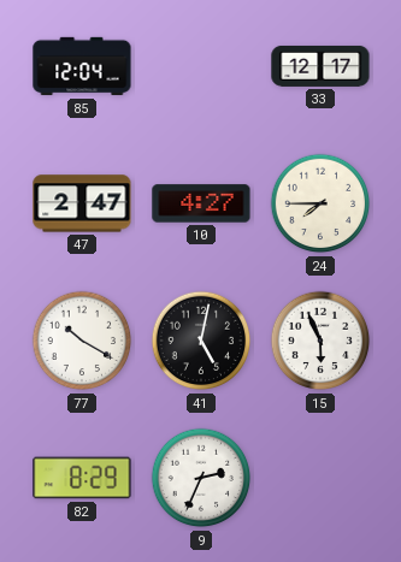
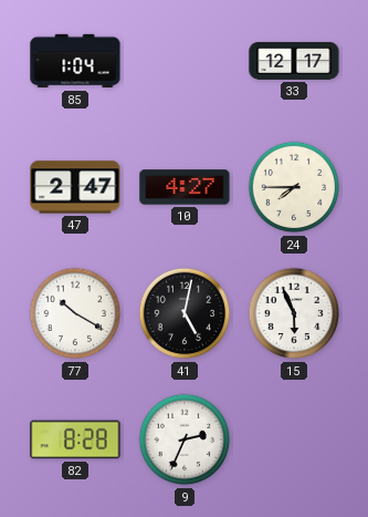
85: 12:04 -> 1:04
82: 8:29 -> 8:28
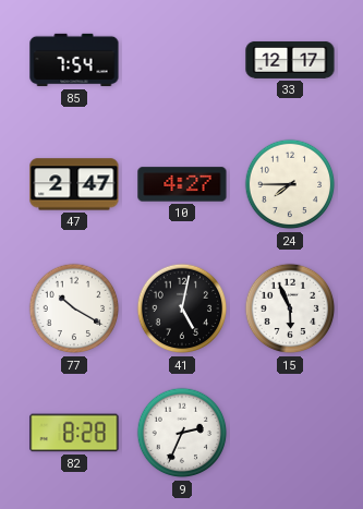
85: 1:04 -> 7:54
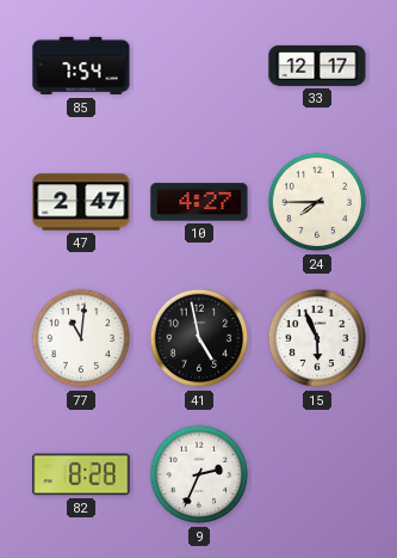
77: 10:20 -> 11:01
41: 5:02 -> 4:58
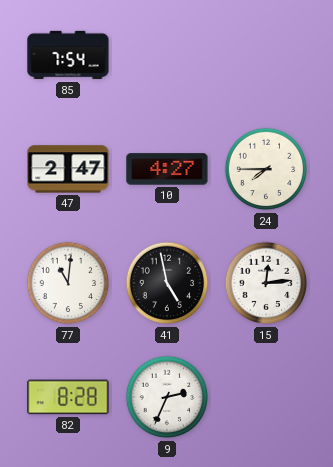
33: 12:17 -> none
15: 5:56 -> 12:14
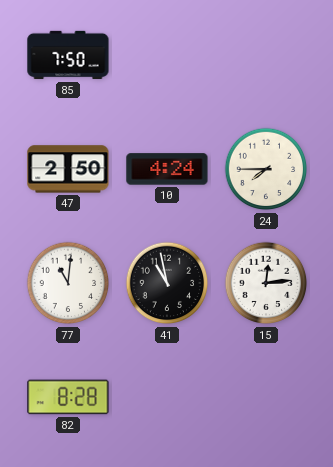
85: 7:54 -> 7:50
47: 2:47 -> 2:50
10: 4:27 -> 4:24
41: 4:58 -> 10:58
9: 2:34 -> none
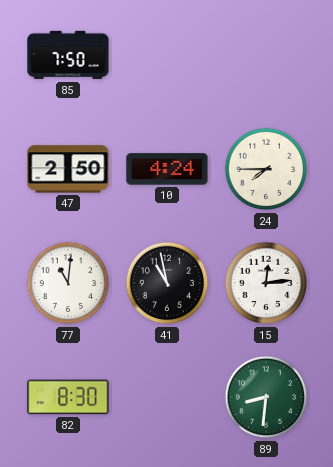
82: 8:28 -> 8:30
89: none -> 8:31
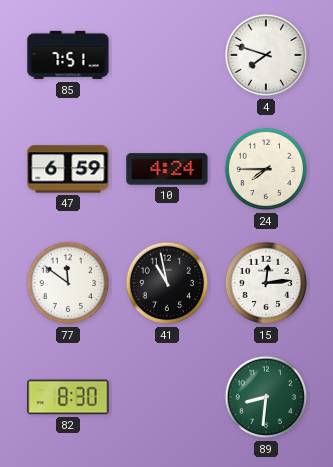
85: 7:50 -> 7:51
4: none -> 7:48
47: 2:50 -> 6:59
77: 11:01 -> 11:51
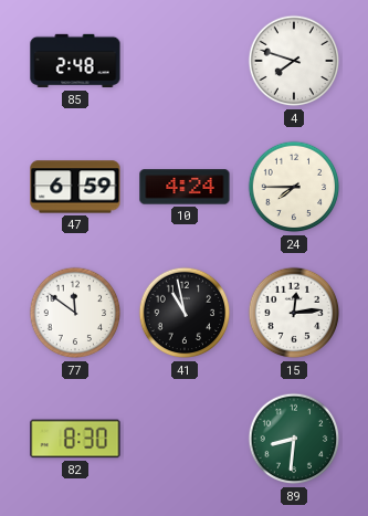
85: 7:51 -> 2:48
